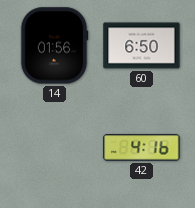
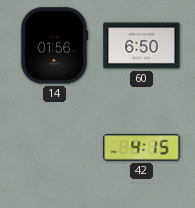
42: 4:16 -> 4:15
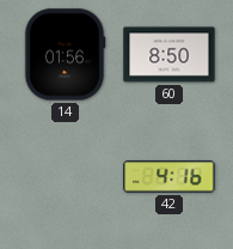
60: 6:50 -> 8:50
42: 4:15 -> 4:16
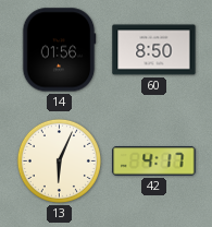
13: none -> 6:04
42: 4:16 -> 4:17
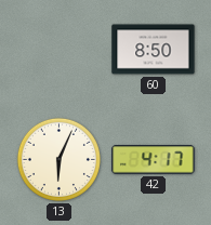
14: 01:56 -> none
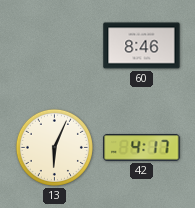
60: 8:50 -> 8:46
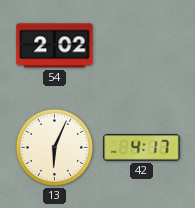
54: none -> 2:02
60: 8:46 -> none
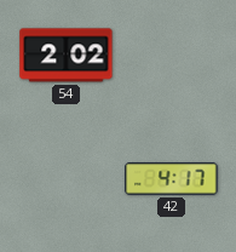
13: 6:04 -> none
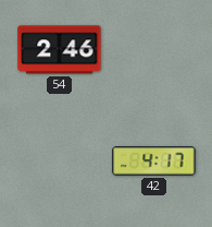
54: 2:02 -> 2:46
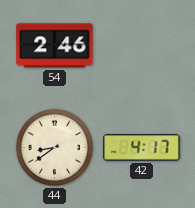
44: none -> 8:39
